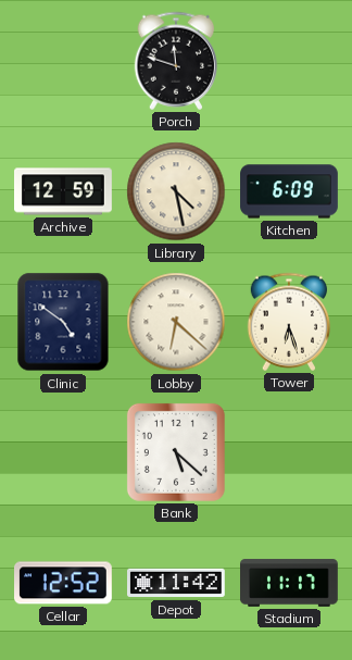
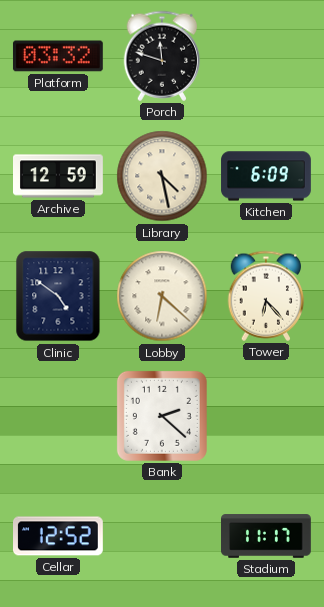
Platform: none -> 03:32
Tower: 6:27 -> 6:23
Bank: 5:22 -> 2:22
Depot: 11:42 -> none
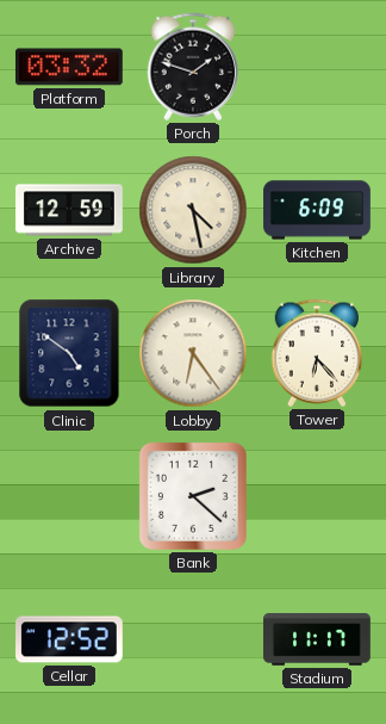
Porch: 11:48 -> 1:48
Lobby: 6:22 -> 6:24
